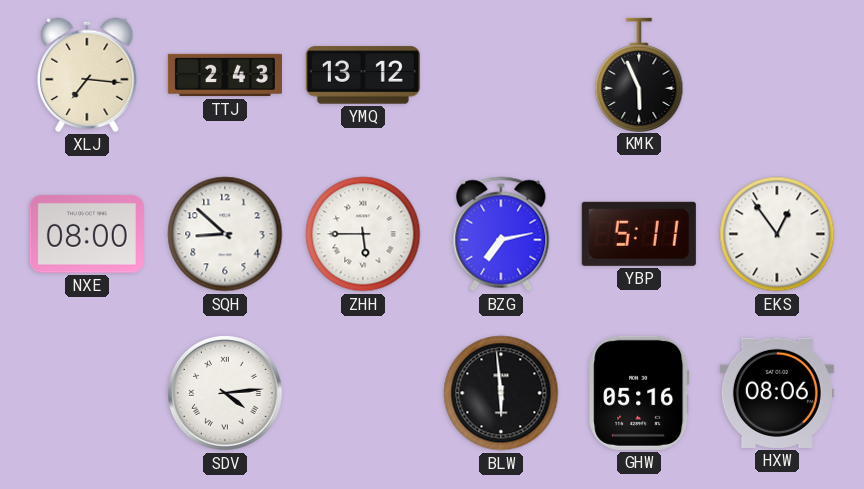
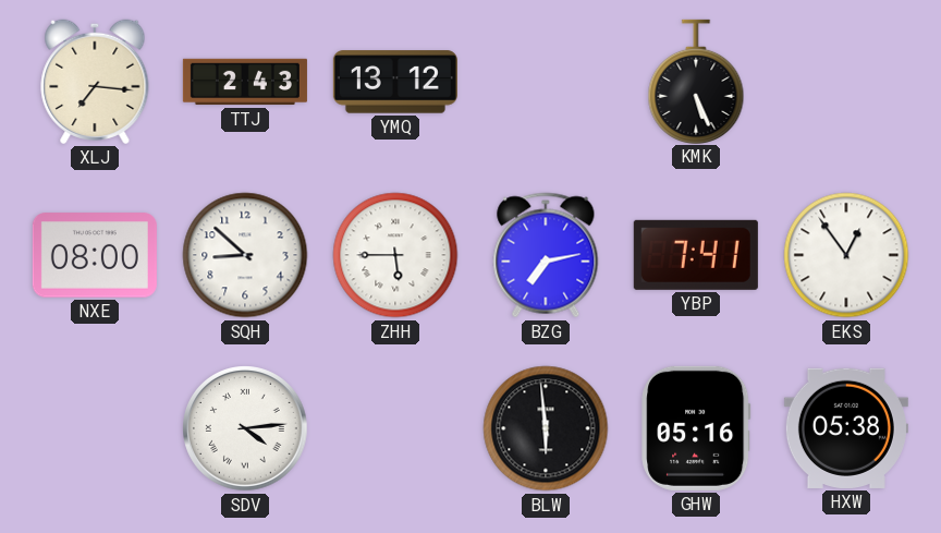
KMK: 5:56 -> 5:26
YBP: 5:11 -> 7:41
HXW: 08:06 -> 05:38
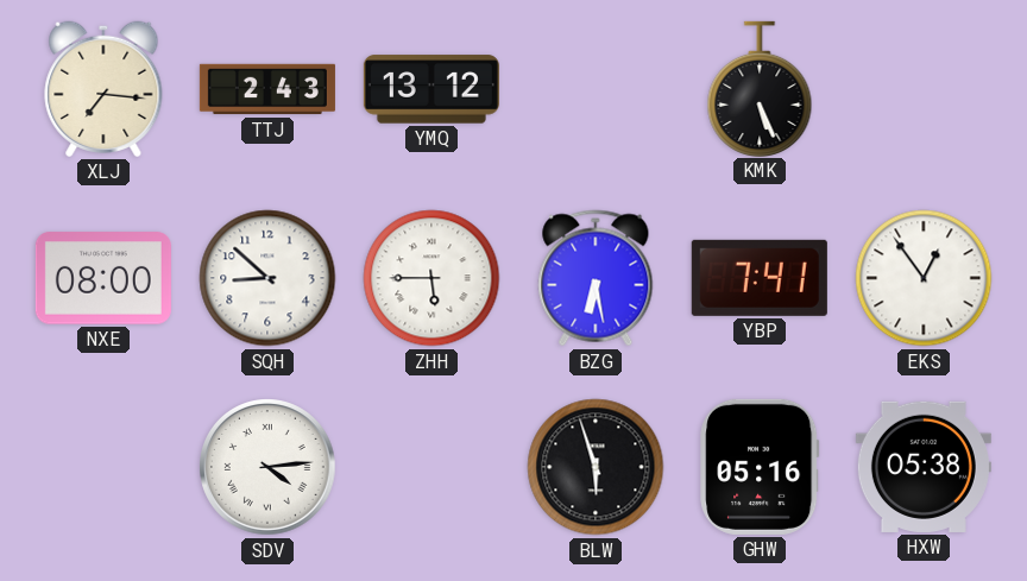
BZG: 7:13 -> 6:28
BLW: 5:59 -> 5:57
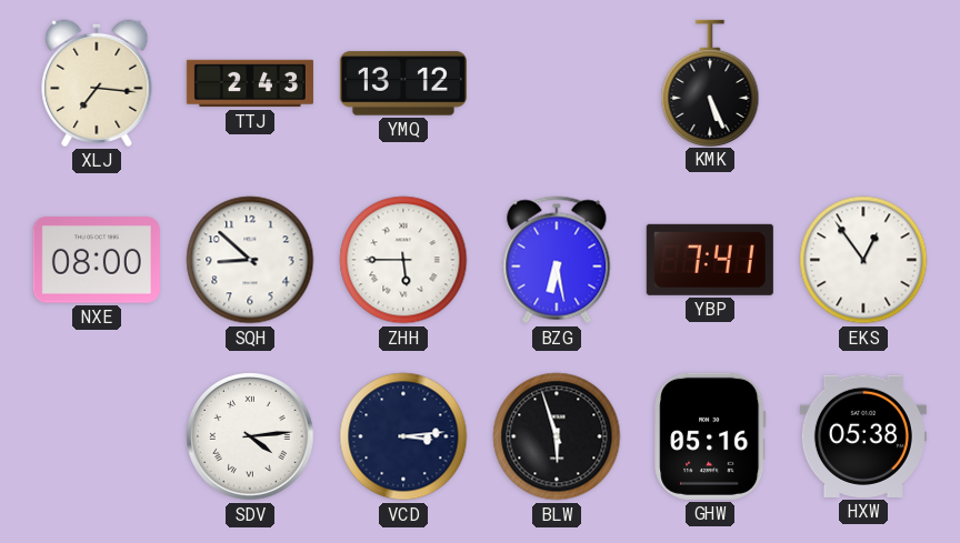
VCD: none -> 3:14
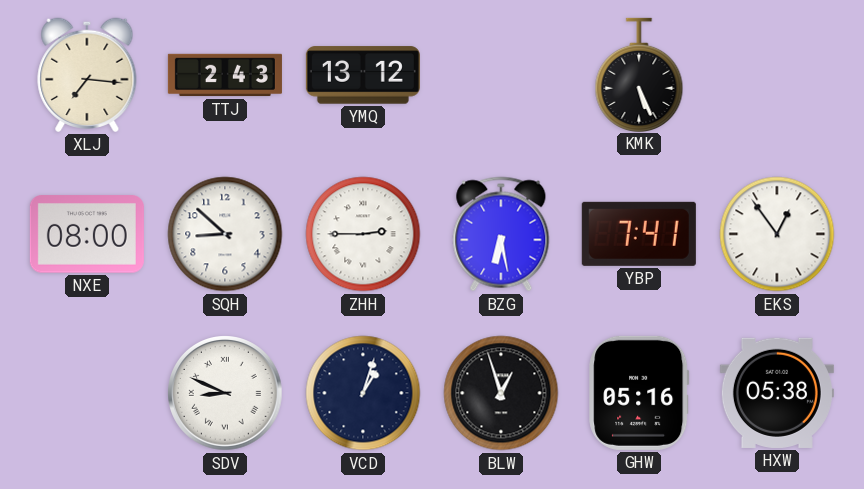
ZHH: 5:45 -> 2:45
SDV: 4:14 -> 8:49
VCD: 3:14 -> 1:03
BLW: 5:57 -> 12:57
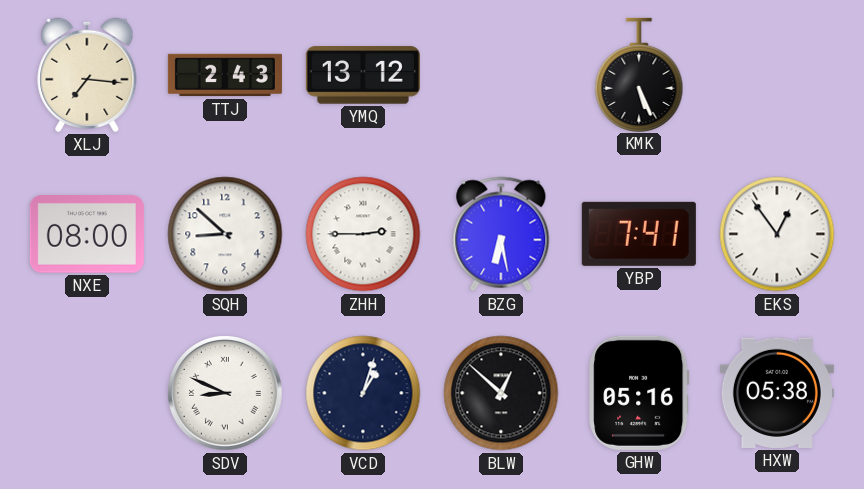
BLW: 12:57 -> 12:52
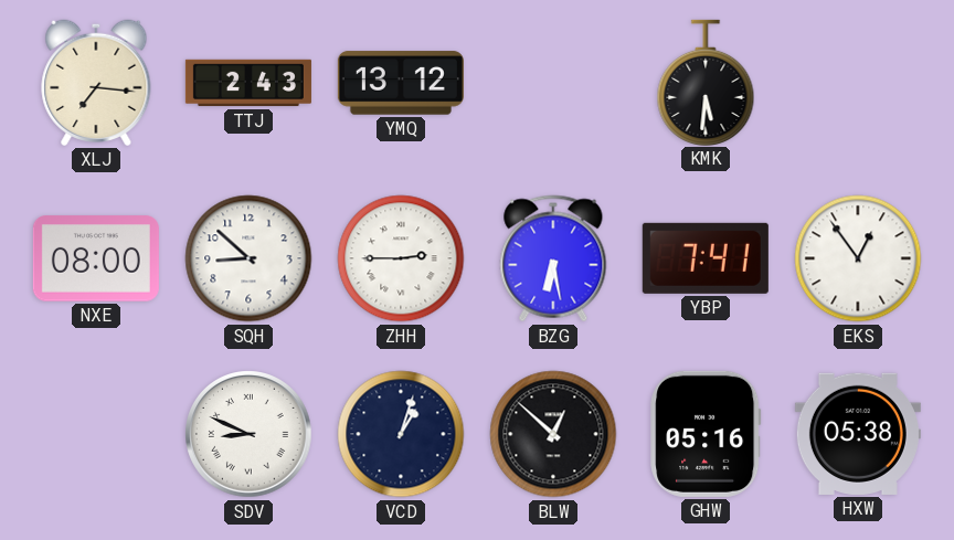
KMK: 5:26 -> 5:31
